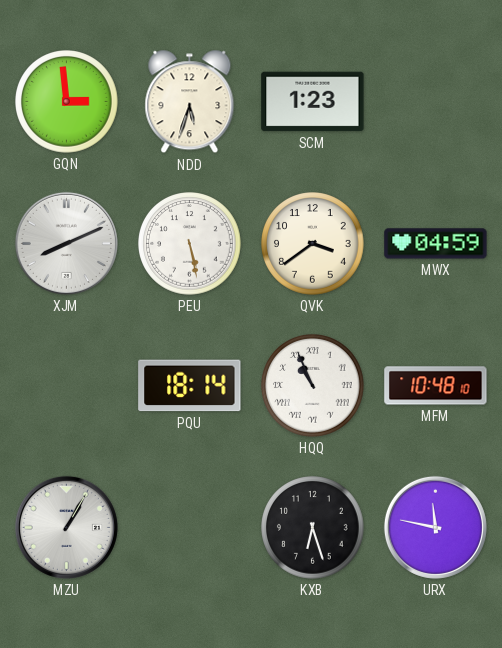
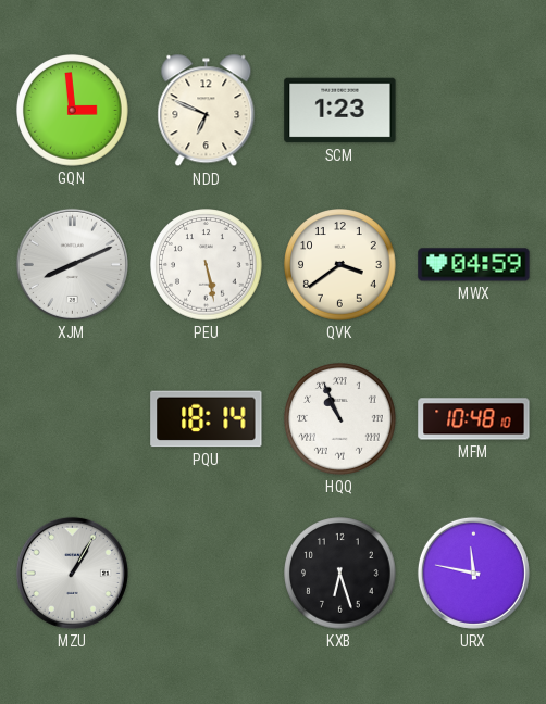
NDD: 5:33 -> 6:49
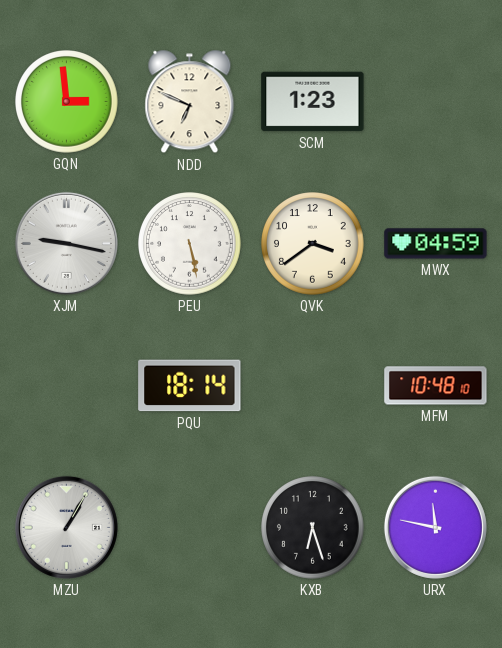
XJM: 8:11 -> 9:17
HQQ: 10:56 -> none
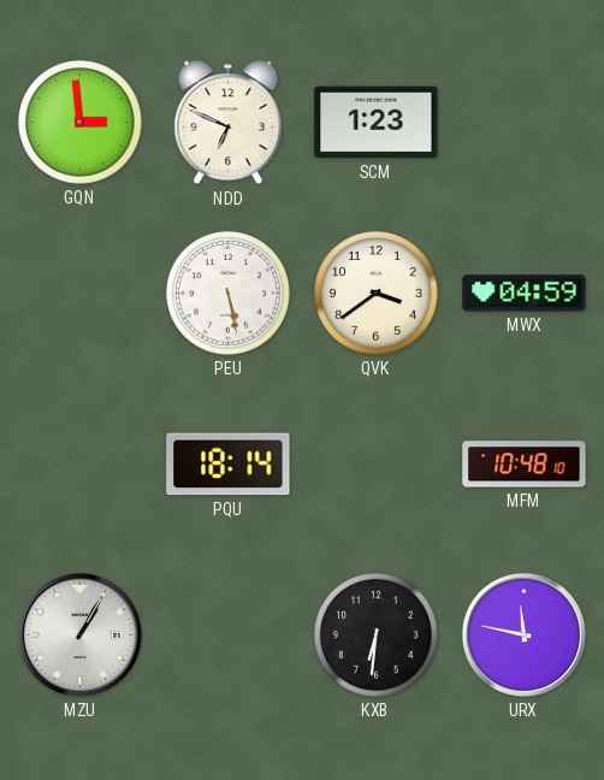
XJM: 9:17 -> none
KXB: 6:27 -> 6:31
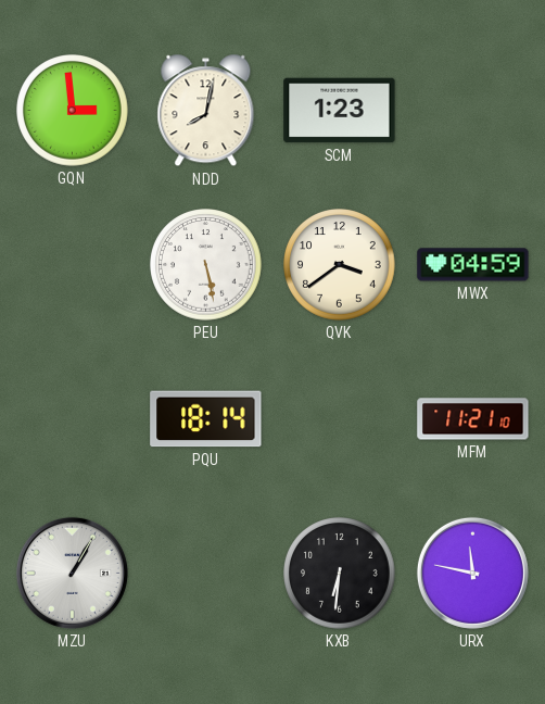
NDD: 6:49 -> 8:02
MFM: 10:48 -> 11:21
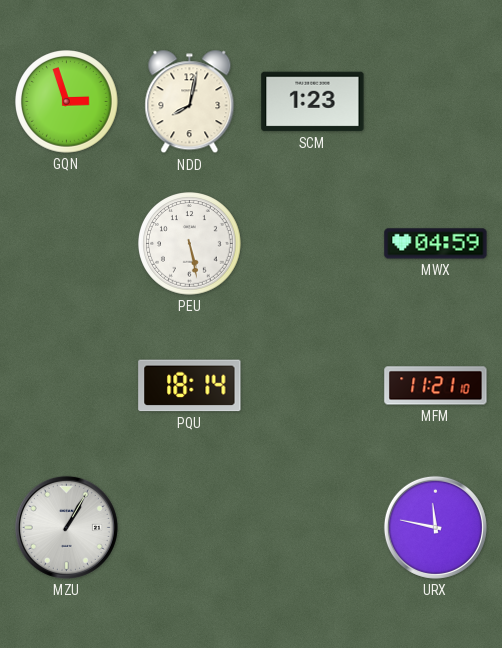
GQN: 2:59 -> 2:57
QVK: 3:39 -> none
KXB: 6:31 -> none
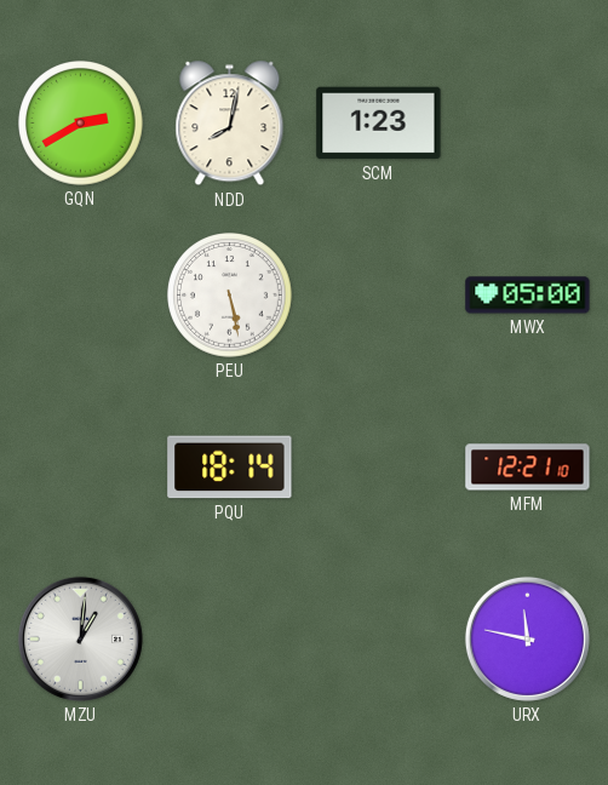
GQN: 2:57 -> 2:40
MWX: 04:59 -> 05:00
MFM: 11:21 -> 12:21
MZU: 1:05 -> 1:01
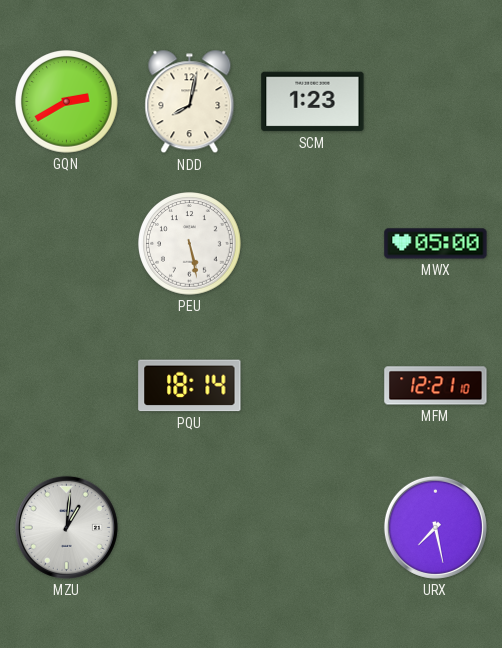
URX: 11:47 -> 7:28
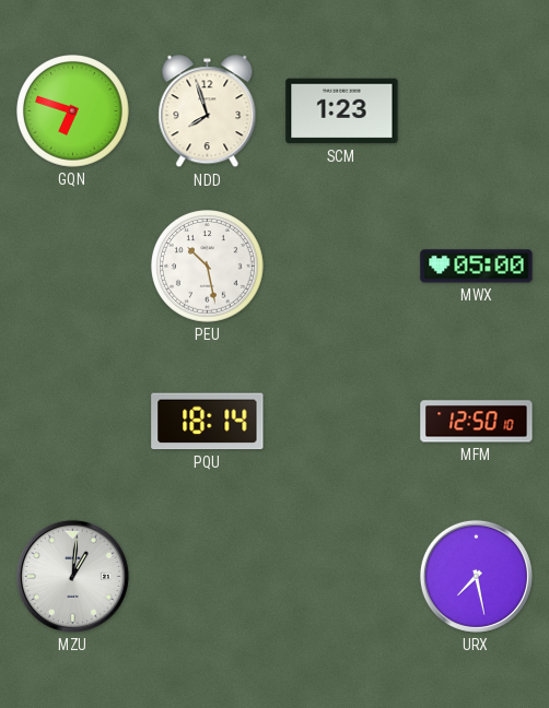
GQN: 2:40 -> 6:48
NDD: 8:02 -> 7:57
PEU: 5:28 -> 10:28
MFM: 12:21 -> 12:50
